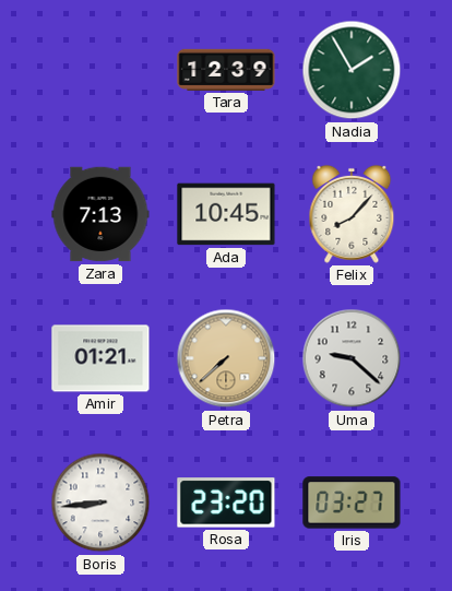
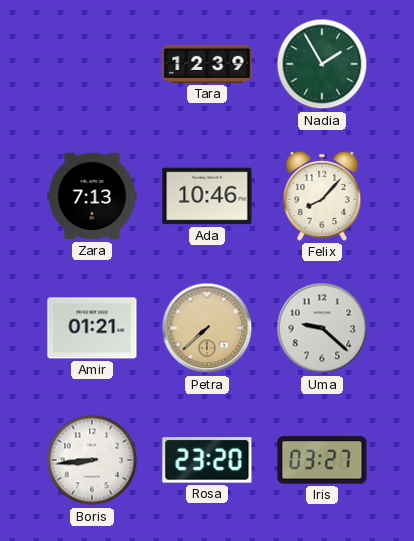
Ada: 10:45 -> 10:46
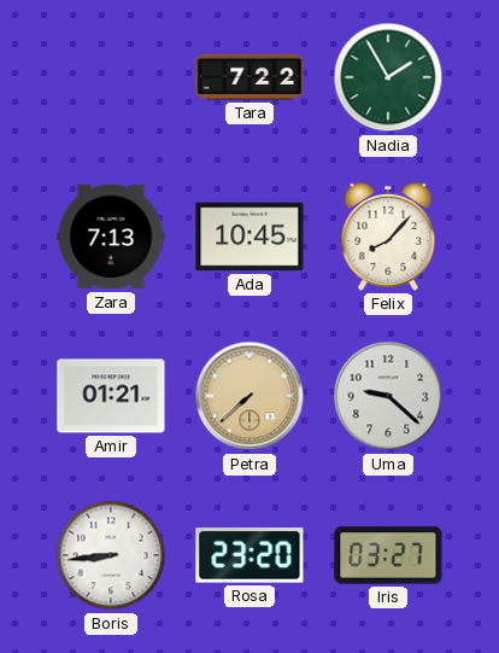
Tara: 12:39 -> 7:22
Ada: 10:46 -> 10:45
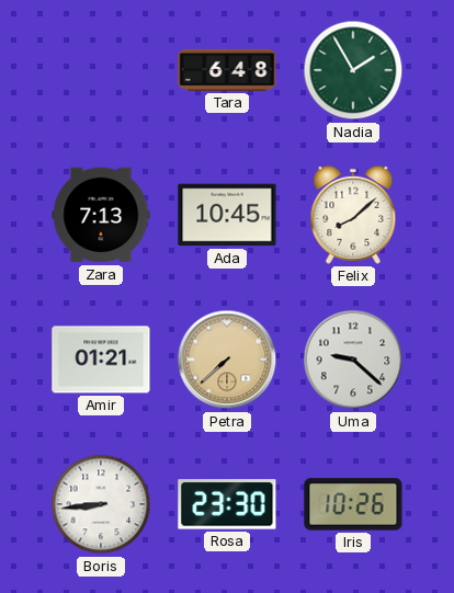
Tara: 7:22 -> 6:48
Felix: 8:07 -> 8:08
Rosa: 23:20 -> 23:30
Iris: 03:27 -> 10:26
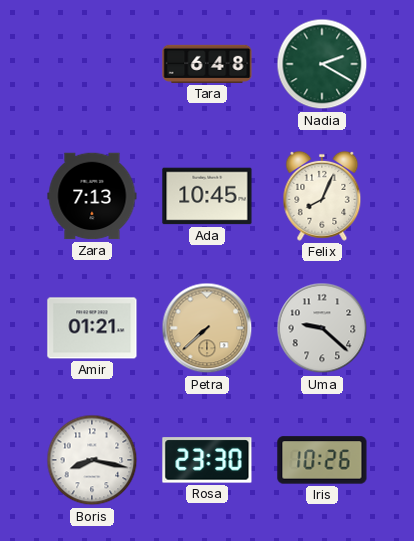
Nadia: 1:55 -> 2:20
Felix: 8:08 -> 8:04
Boris: 8:44 -> 8:17
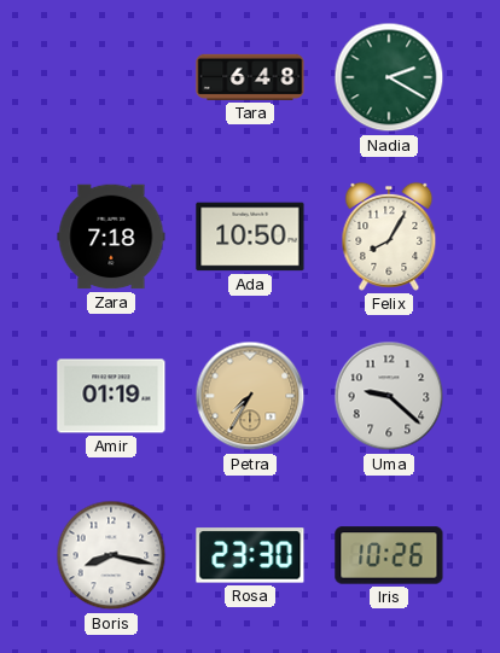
Zara: 7:13 -> 7:18
Ada: 10:45 -> 10:50
Felix: 8:04 -> 8:05
Amir: 01:21 -> 01:19
Petra: 7:38 -> 7:35
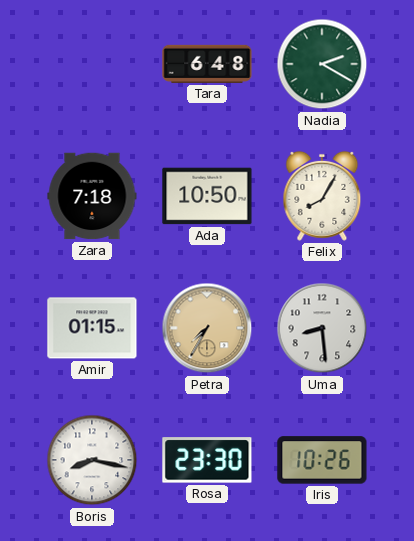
Amir: 01:19 -> 01:15
Uma: 9:22 -> 8:29
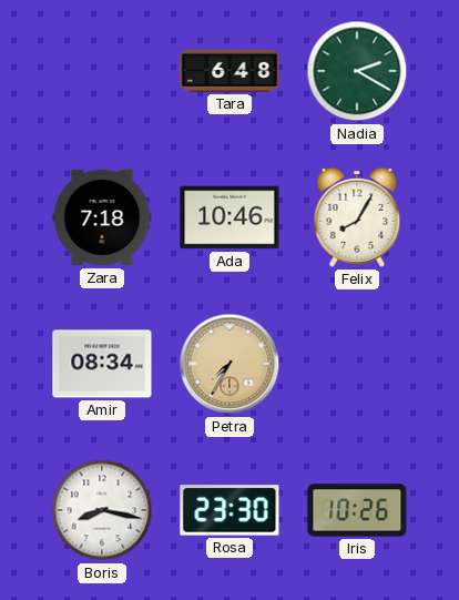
Ada: 10:50 -> 10:46
Amir: 01:15 -> 08:34
Uma: 8:29 -> none
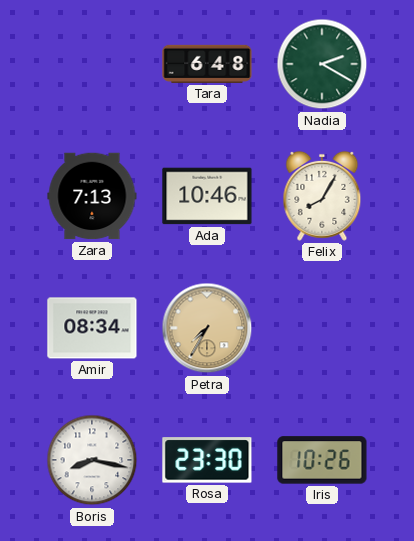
Zara: 7:18 -> 7:13
